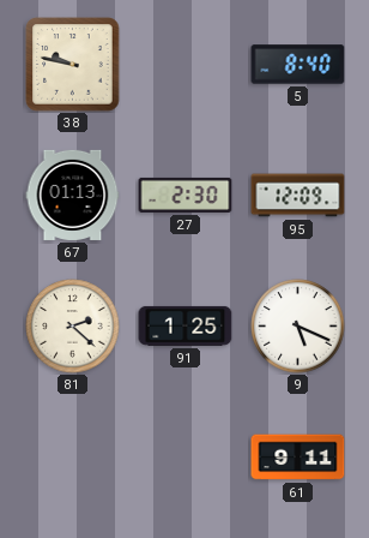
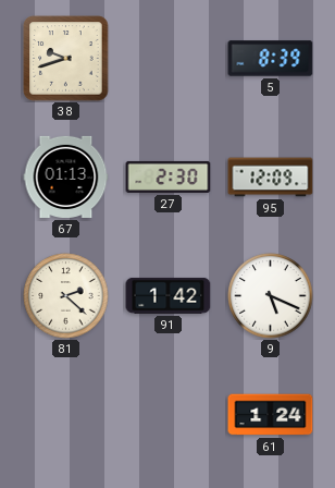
38: 9:47 -> 9:42
5: 8:40 -> 8:39
91: 1:25 -> 1:42
61: 9:11 -> 1:24
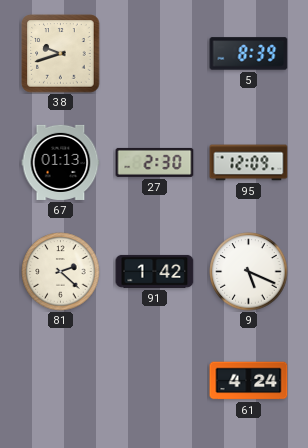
61: 1:24 -> 4:24
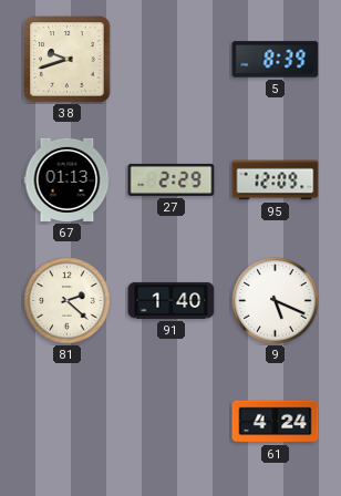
27: 2:30 -> 2:29
91: 1:42 -> 1:40
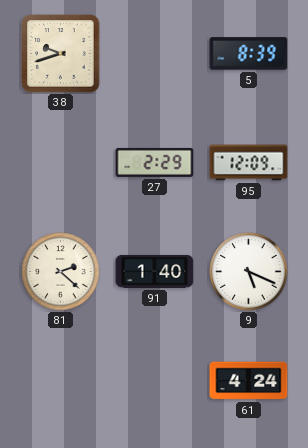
67: 01:13 -> none
